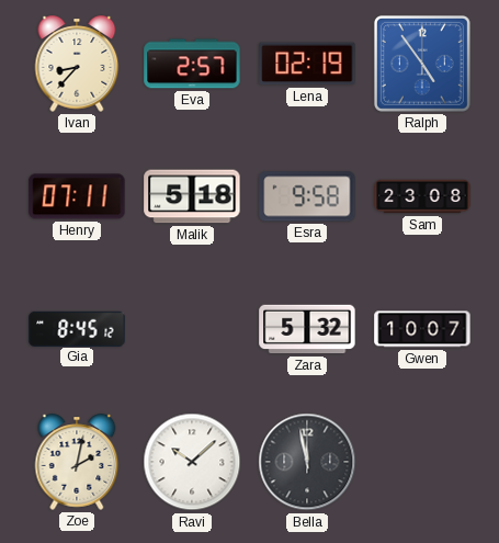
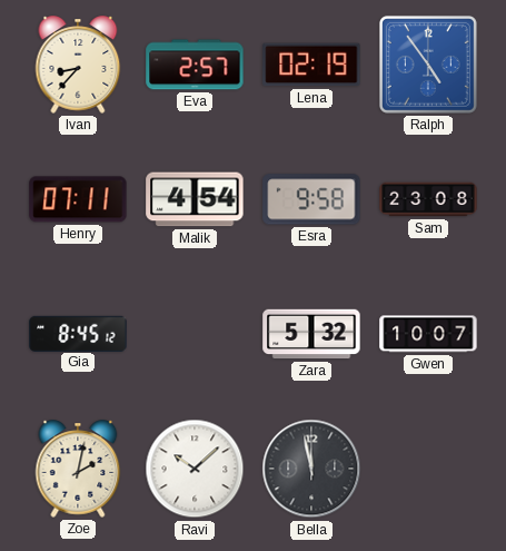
Malik: 5:18 -> 4:54
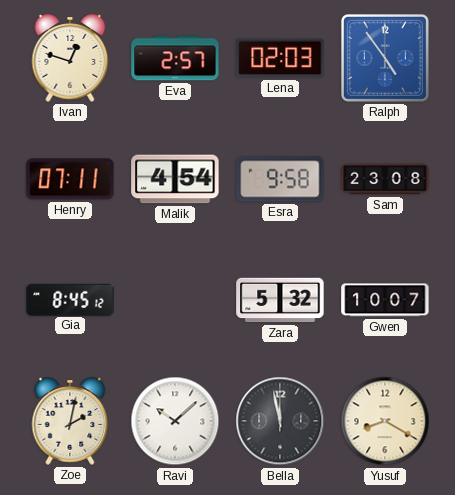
Ivan: 8:37 -> 12:48
Lena: 02:19 -> 02:03
Yusuf: none -> 8:20
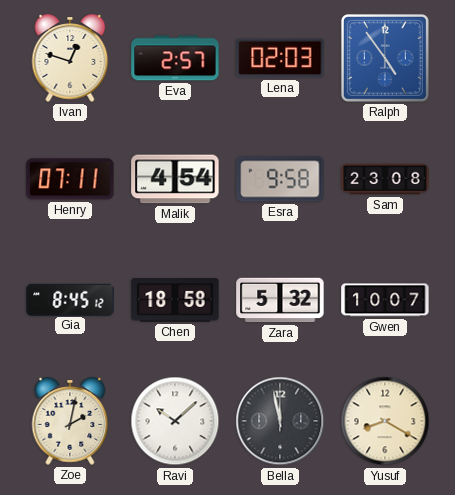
Chen: none -> 18:58
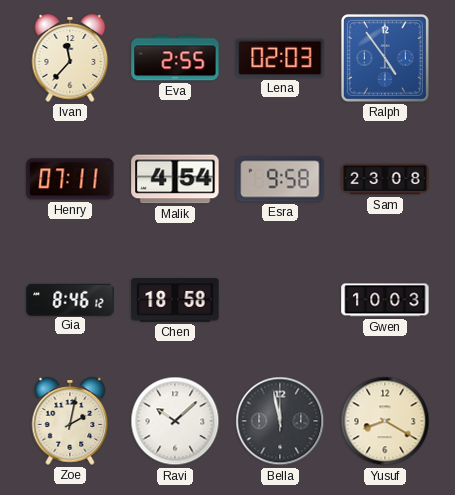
Ivan: 12:48 -> 11:37
Eva: 2:57 -> 2:55
Gia: 8:45 -> 8:46
Zara: 5:32 -> none
Gwen: 10:07 -> 10:03
